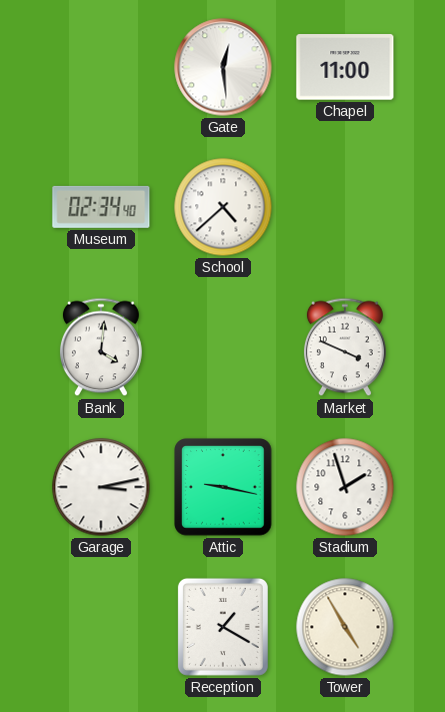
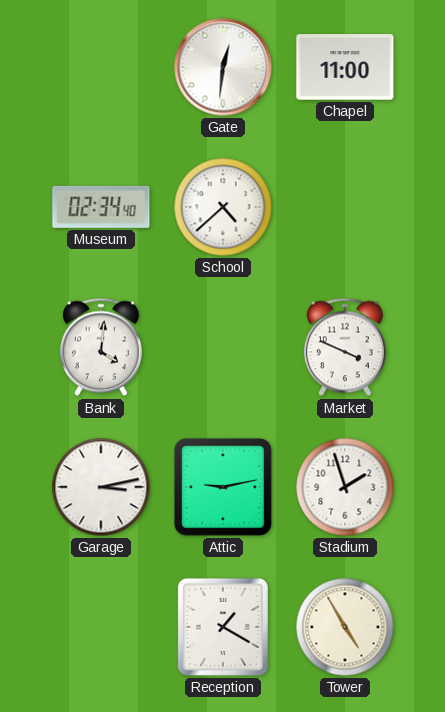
Gate: 12:29 -> 12:31
Attic: 9:17 -> 9:13
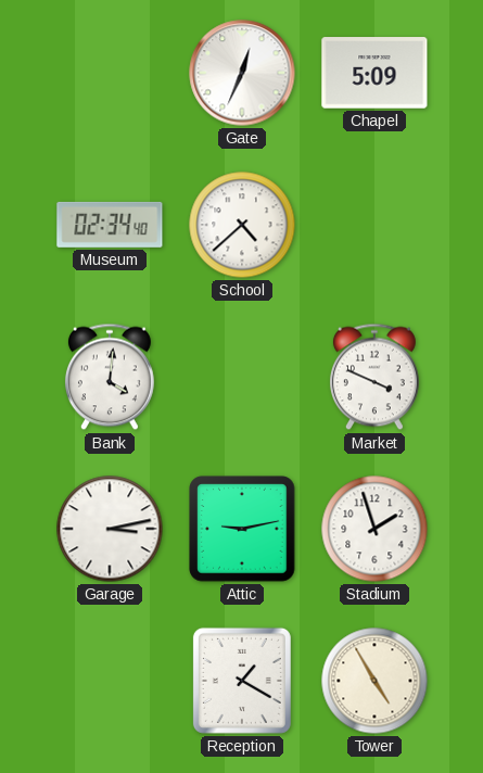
Gate: 12:31 -> 12:34
Chapel: 11:00 -> 5:09
